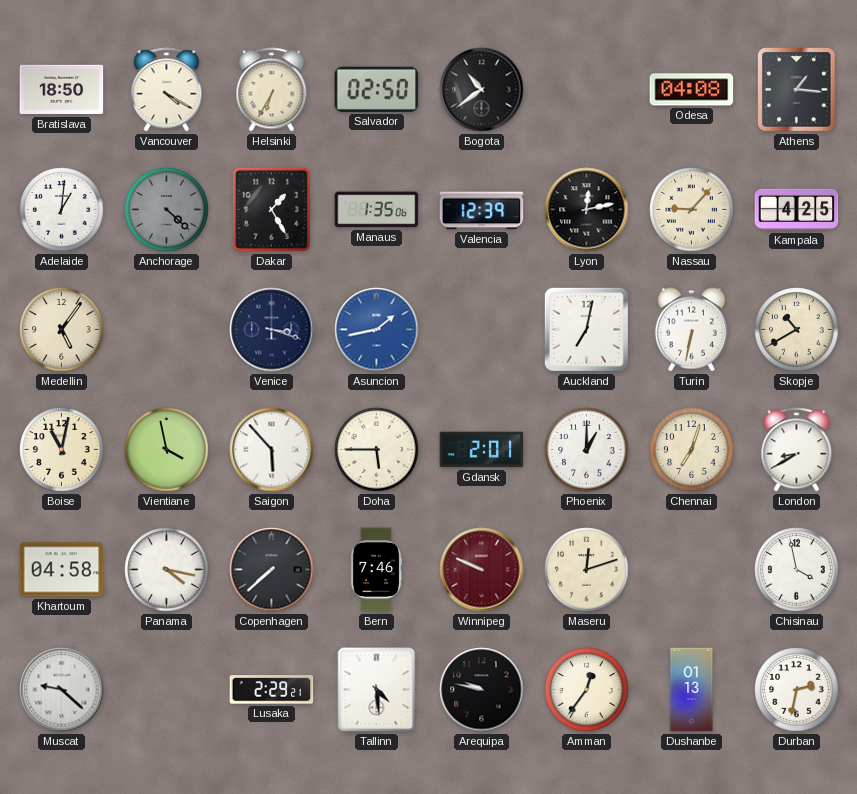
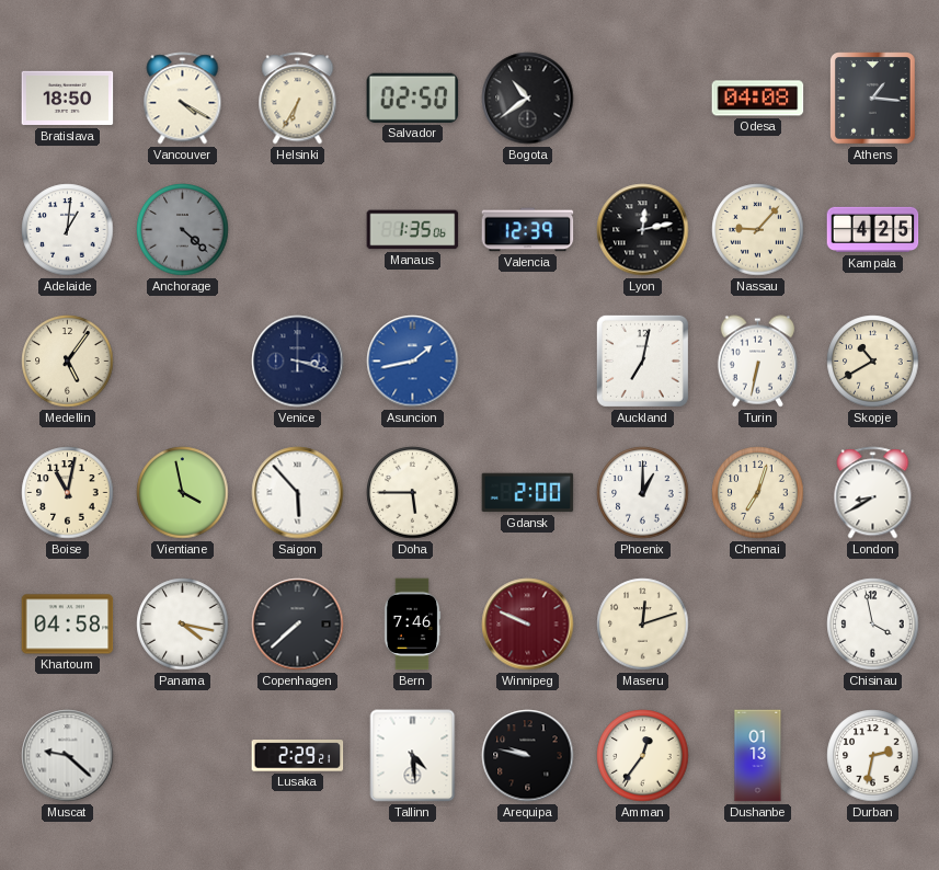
Dakar: 1:25 -> none
Gdansk: 2:01 -> 2:00
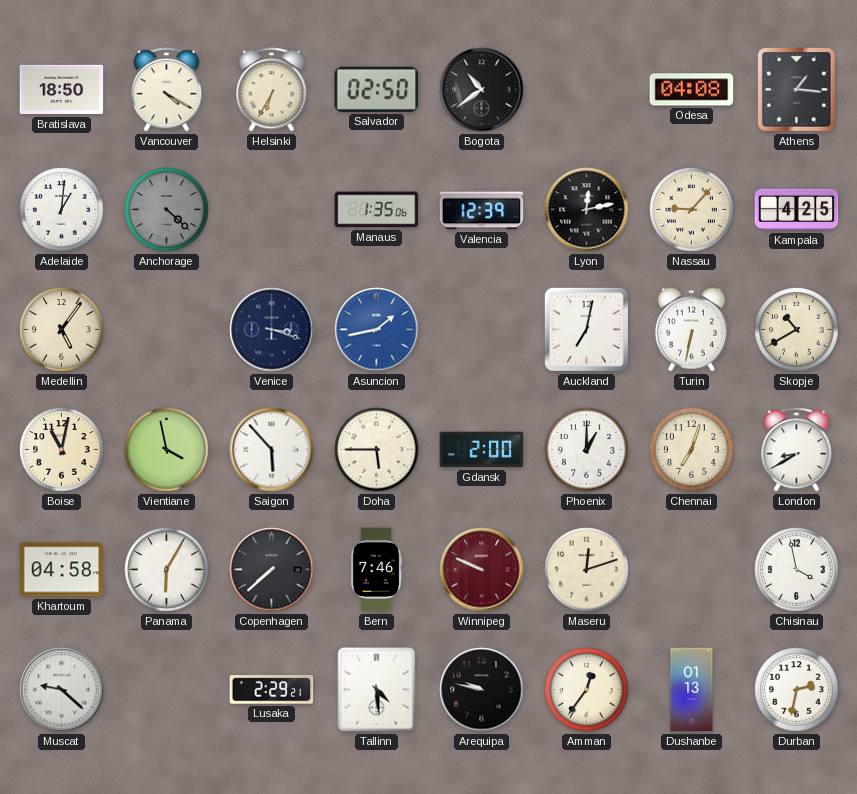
Panama: 4:17 -> 6:05
